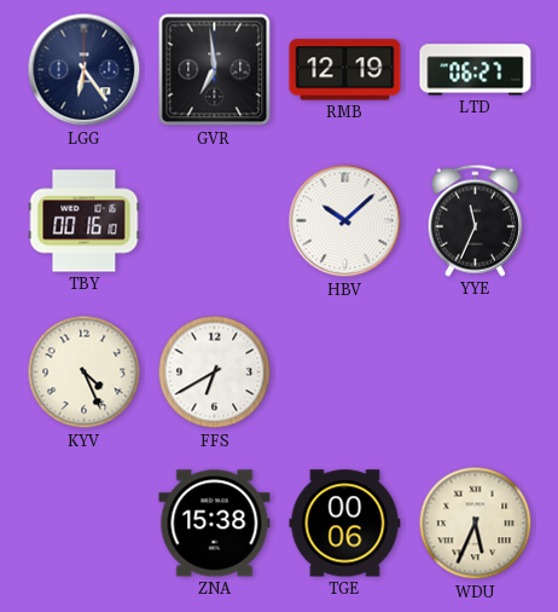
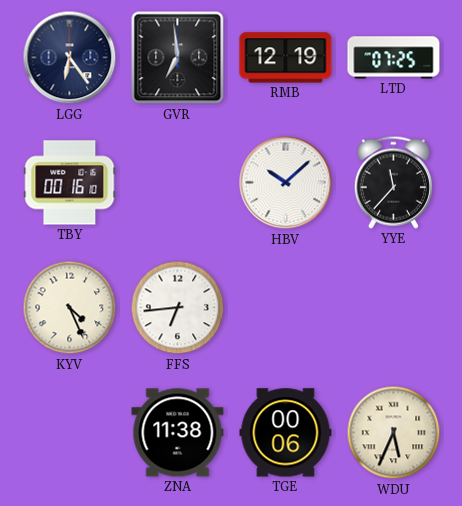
LTD: 06:27 -> 07:25
YYE: 11:34 -> 11:37
FFS: 6:40 -> 6:44
ZNA: 15:38 -> 11:38
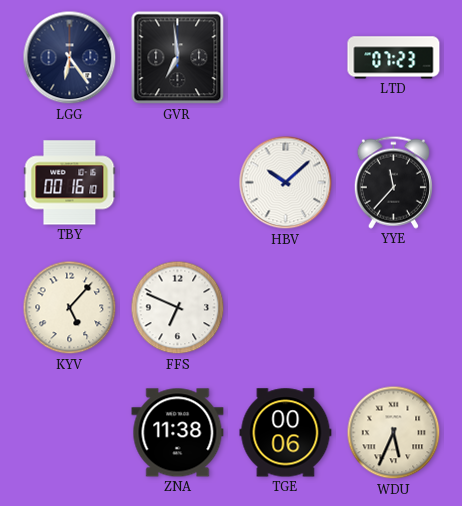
RMB: 12:19 -> none
LTD: 07:25 -> 07:23
KYV: 4:26 -> 5:07
FFS: 6:44 -> 6:49
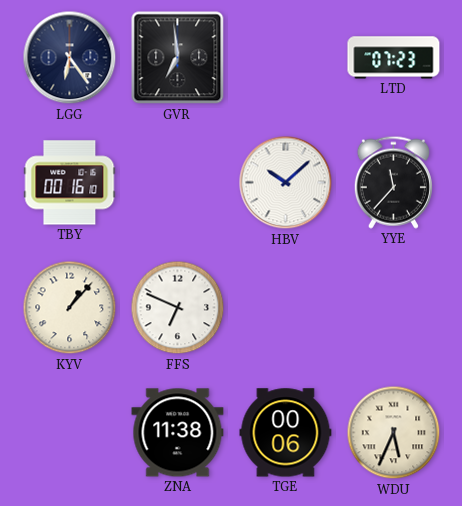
KYV: 5:07 -> 1:07
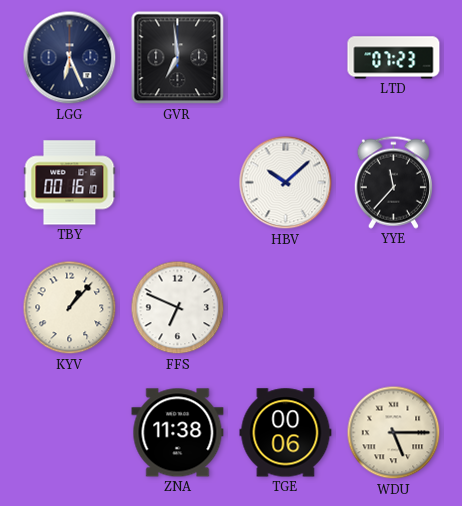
LGG: 6:24 -> 6:26
WDU: 5:34 -> 5:15
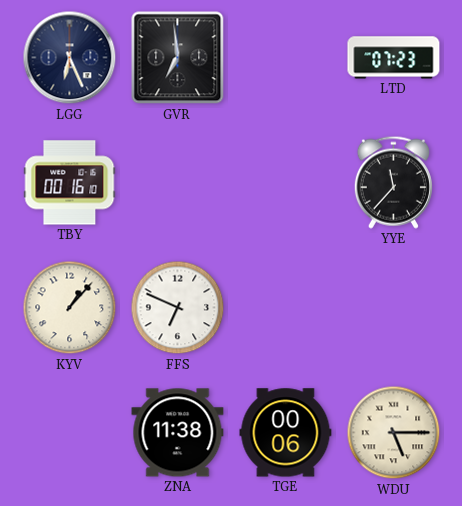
HBV: 10:08 -> none
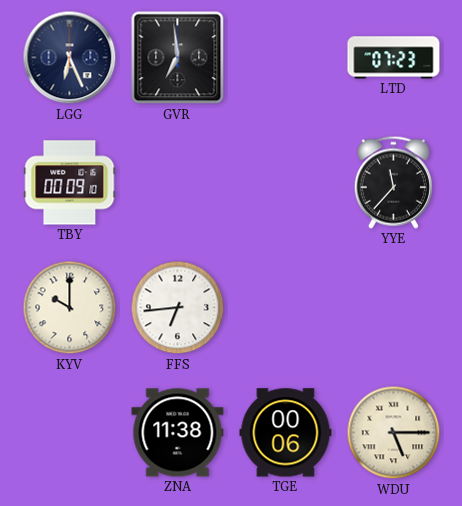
TBY: 00:16 -> 00:09
KYV: 1:07 -> 10:00
FFS: 6:49 -> 6:44
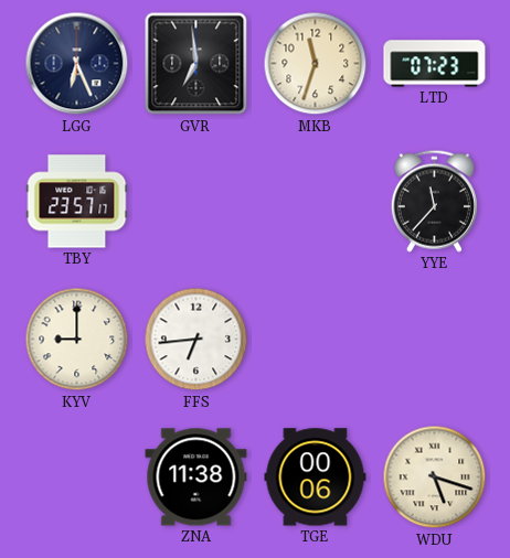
MKB: none -> 11:33
TBY: 00:09 -> 23:57
KYV: 10:00 -> 9:00
WDU: 5:15 -> 5:18
